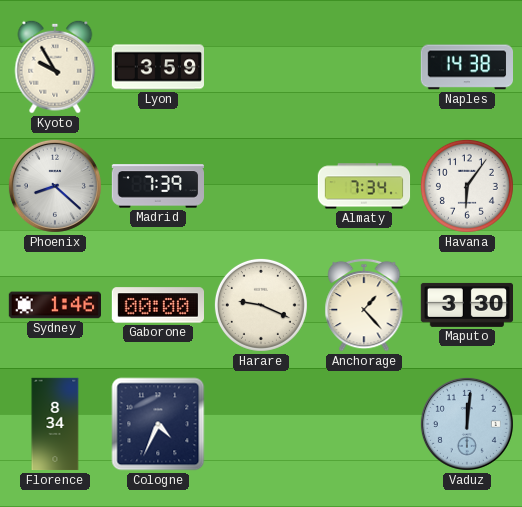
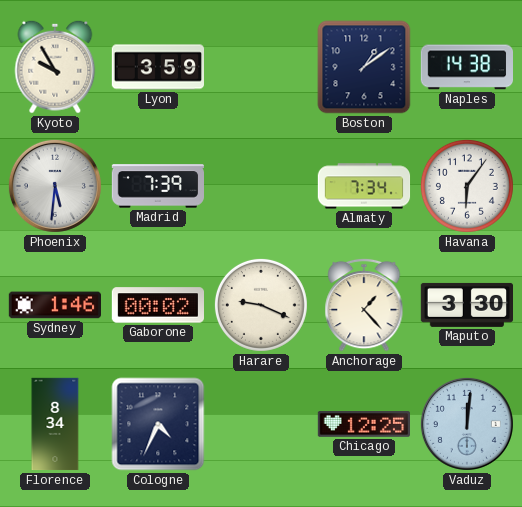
Boston: none -> 1:09
Phoenix: 8:22 -> 5:31
Gaborone: 00:00 -> 00:02
Chicago: none -> 12:25
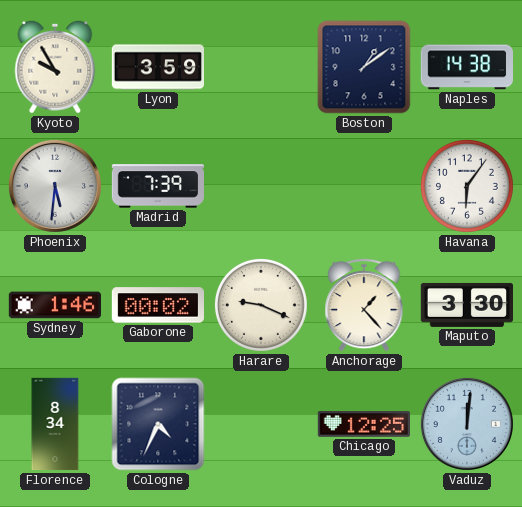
Almaty: 7:34 -> none
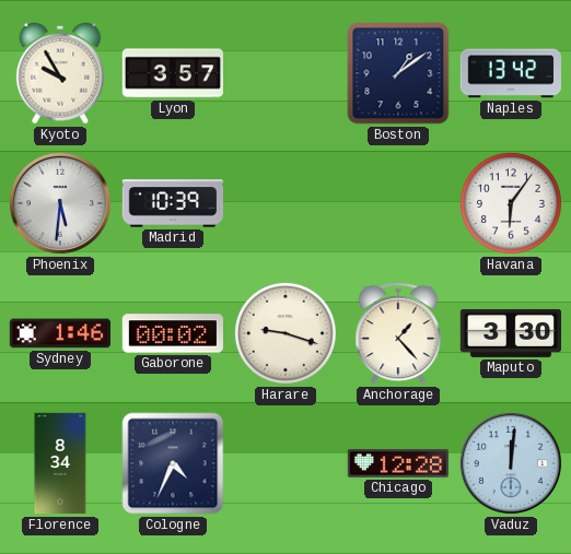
Lyon: 3:59 -> 3:57
Naples: 14:38 -> 13:42
Madrid: 7:39 -> 10:39
Harare: 9:19 -> 9:18
Chicago: 12:25 -> 12:28
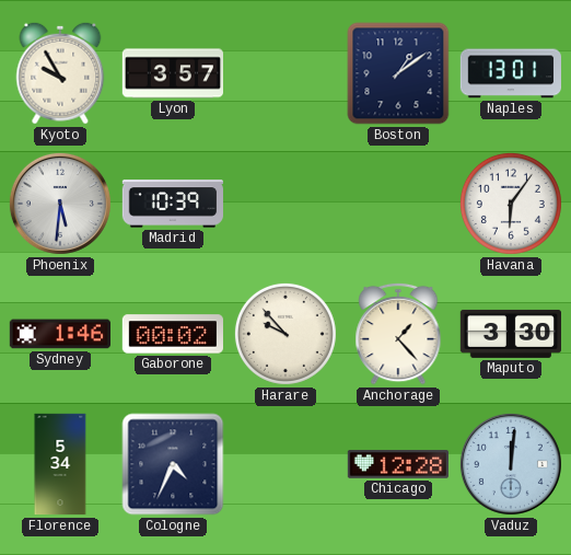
Naples: 13:42 -> 13:01
Harare: 9:18 -> 9:53
Florence: 8:34 -> 5:34
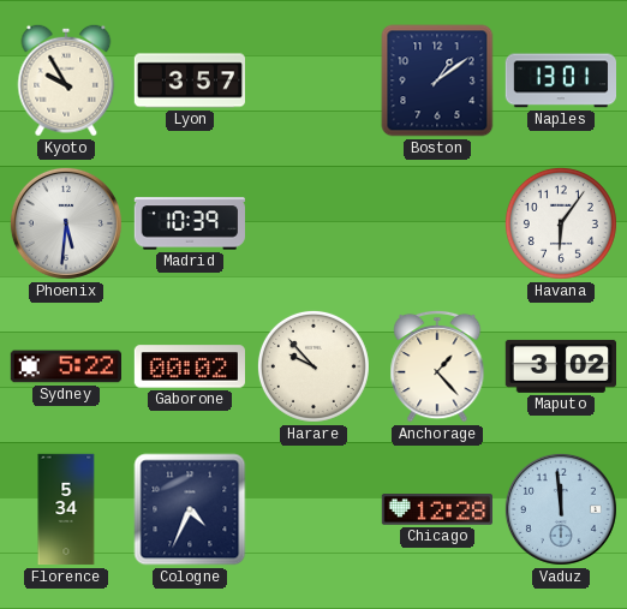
Sydney: 1:46 -> 5:22
Maputo: 3:30 -> 3:02
Vaduz: 12:01 -> 11:59
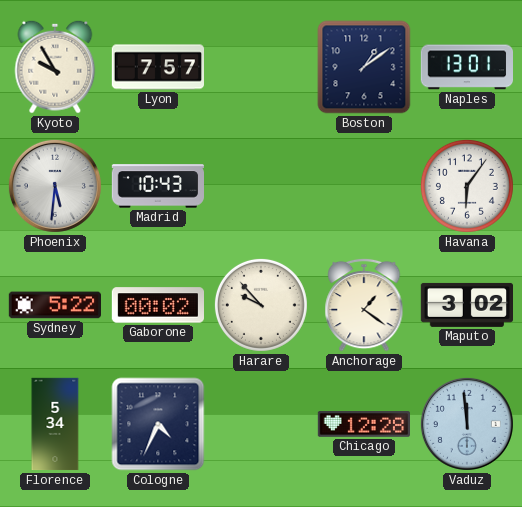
Lyon: 3:57 -> 7:57
Madrid: 10:39 -> 10:43
Anchorage: 1:23 -> 1:21
